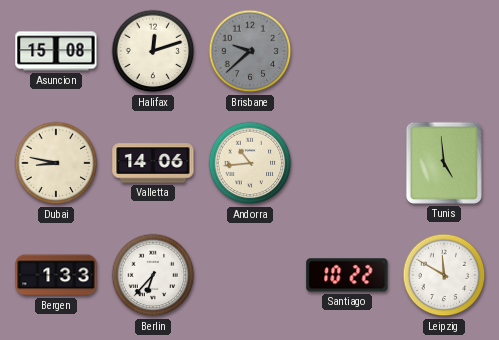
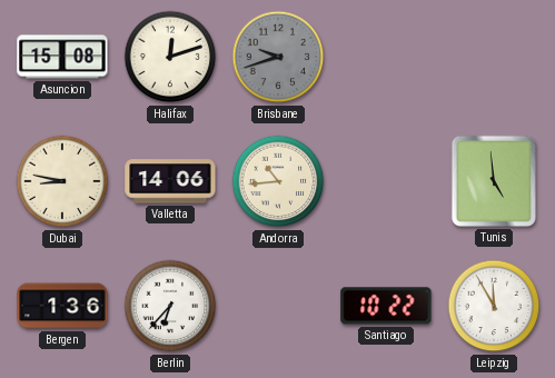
Brisbane: 9:38 -> 9:42
Bergen: 1:33 -> 1:36
Leipzig: 11:50 -> 11:55
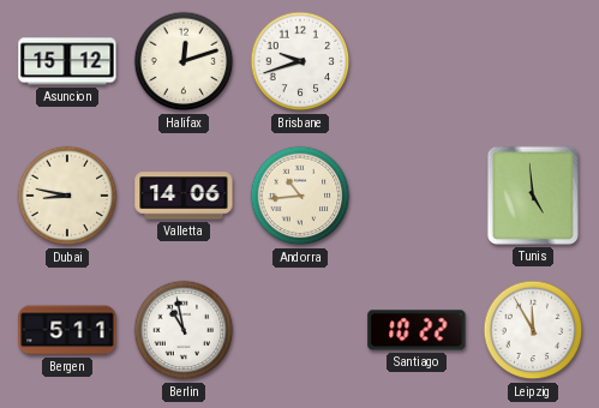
Asuncion: 15:08 -> 15:12
Brisbane dial: grey -> white
Bergen: 1:36 -> 5:11
Berlin: 6:37 -> 10:58
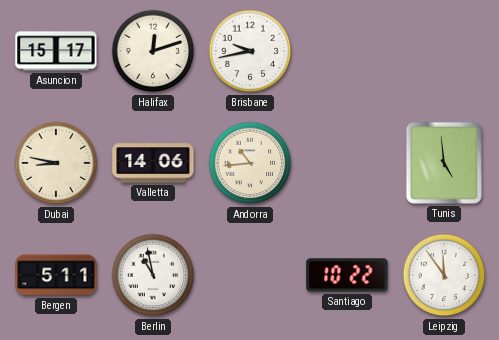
Asuncion: 15:12 -> 15:17
Brisbane: 9:42 -> 9:43
Leipzig: 11:55 -> 11:54
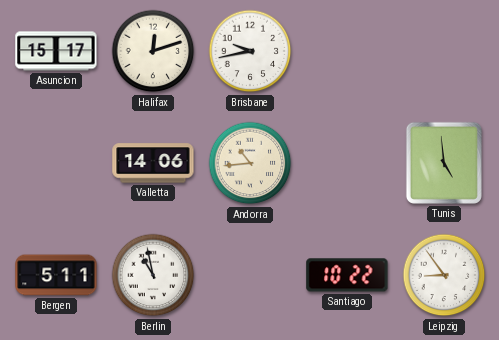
Dubai: 8:47 -> none
Leipzig: 11:54 -> 8:54
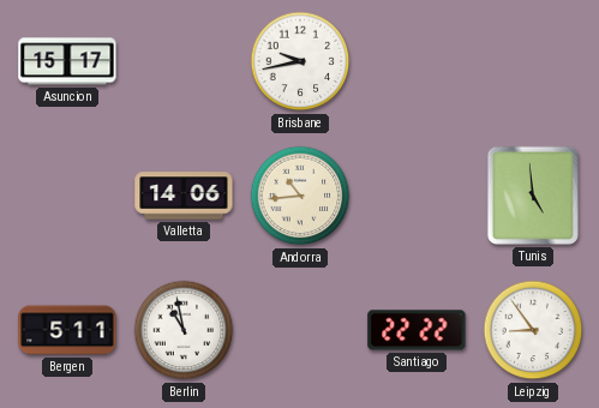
Halifax: 12:12 -> none
Santiago: 10:22 -> 22:22
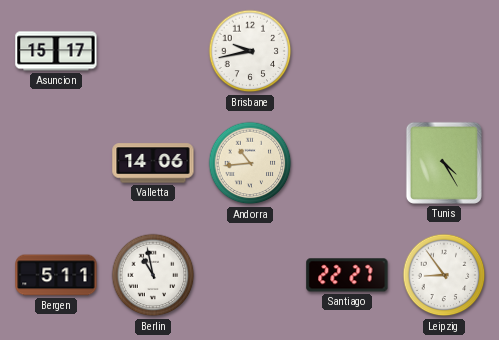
Tunis: 4:59 -> 4:25
Santiago: 22:22 -> 22:27
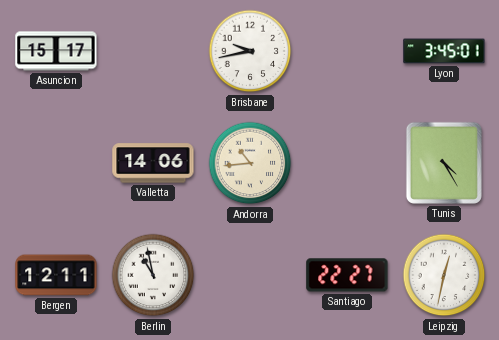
Lyon: none -> 3:45
Bergen: 5:11 -> 12:11
Leipzig: 8:54 -> 12:32
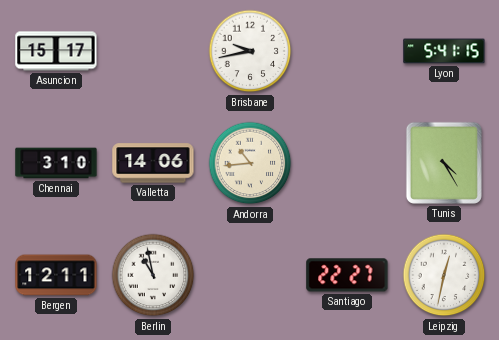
Lyon: 3:45 -> 5:41
Chennai: none -> 3:10
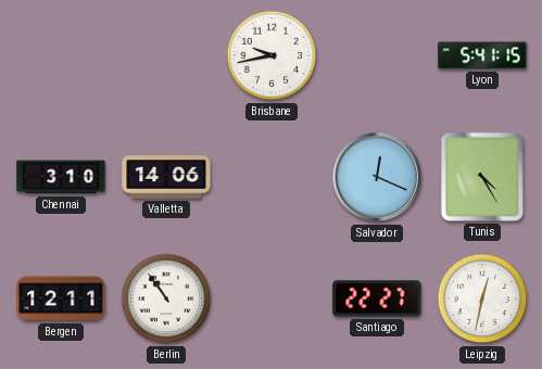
Asuncion: 15:17 -> none
Andorra: 10:44 -> none
Salvador: none -> 12:19
Berlin: 10:58 -> 10:54
